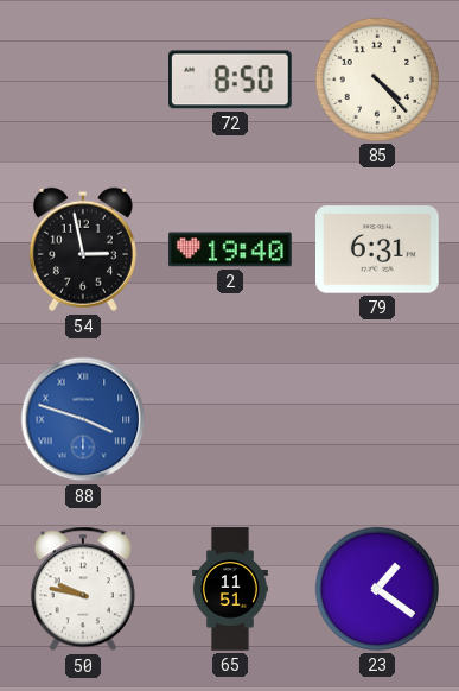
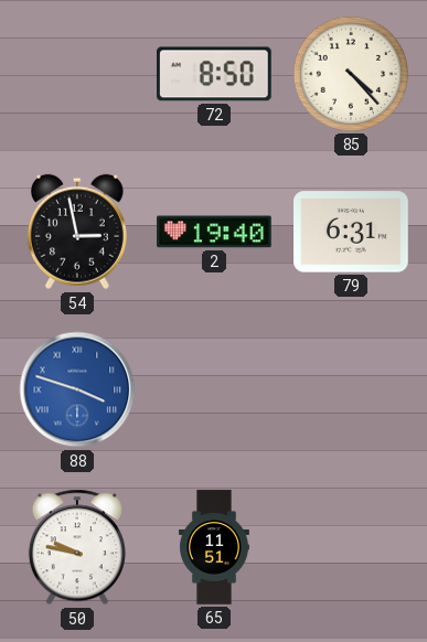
23: 1:21 -> none
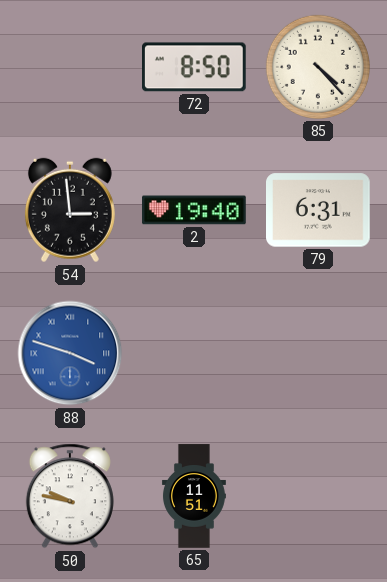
54: 2:58 -> 2:59
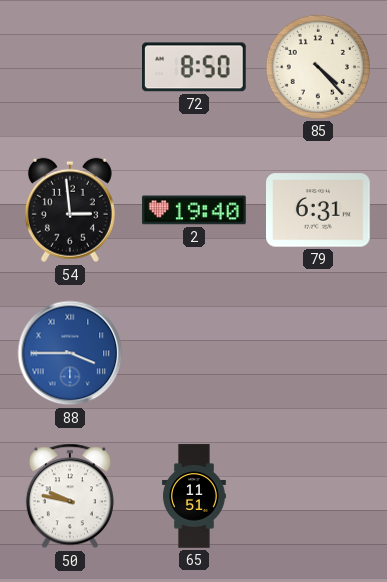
88: 3:48 -> 3:45
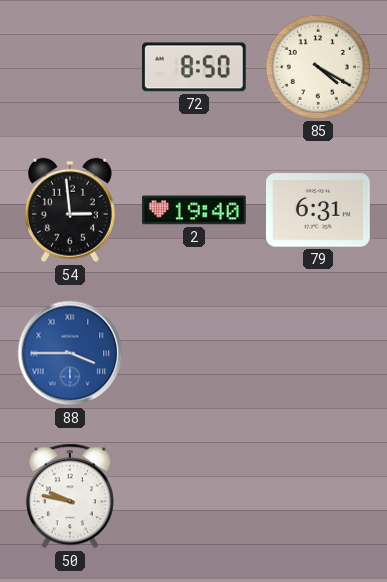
85: 4:23 -> 4:20
65: 11:51 -> none
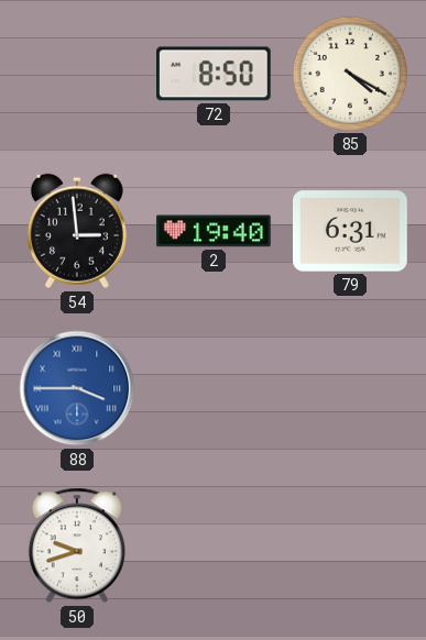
50: 9:47 -> 9:42
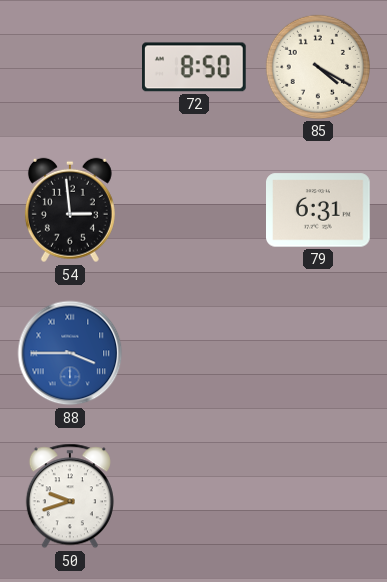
2: 19:40 -> none
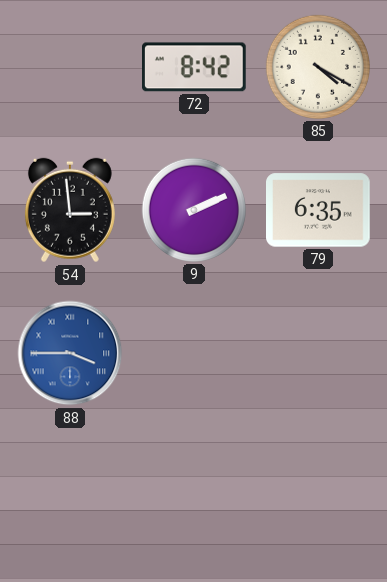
72: 8:50 -> 8:42
9: none -> 2:11
79: 6:31 -> 6:35
50: 9:42 -> none
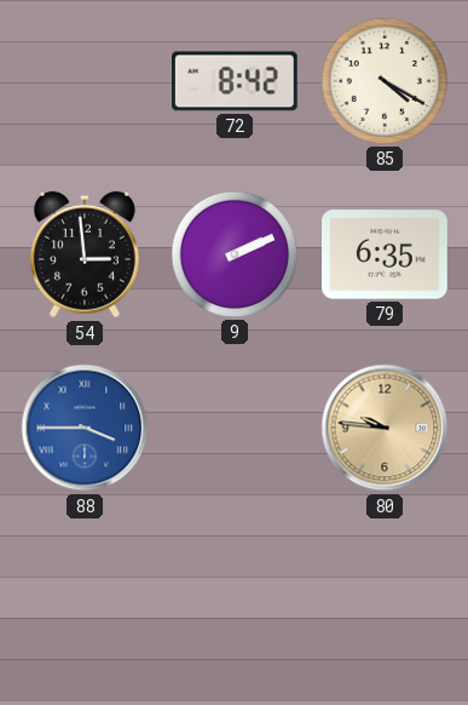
80: none -> 9:46
